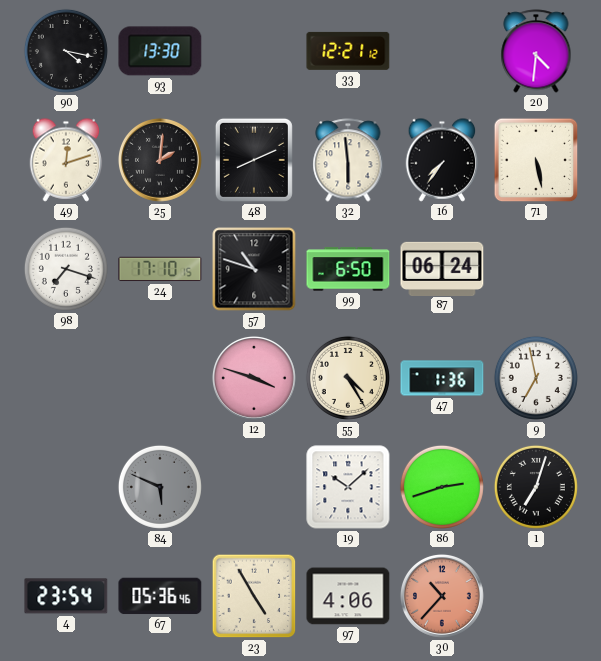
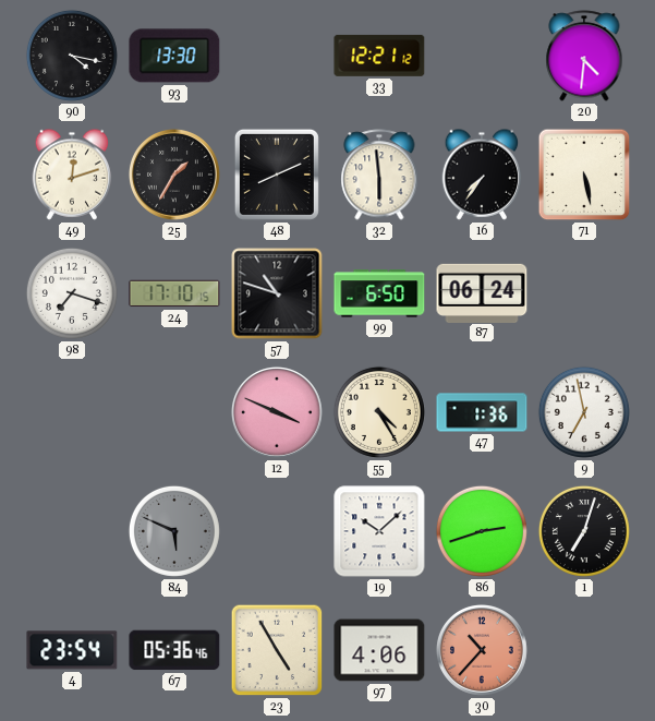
25: 2:01 -> 1:35
12: 3:48 -> 3:49
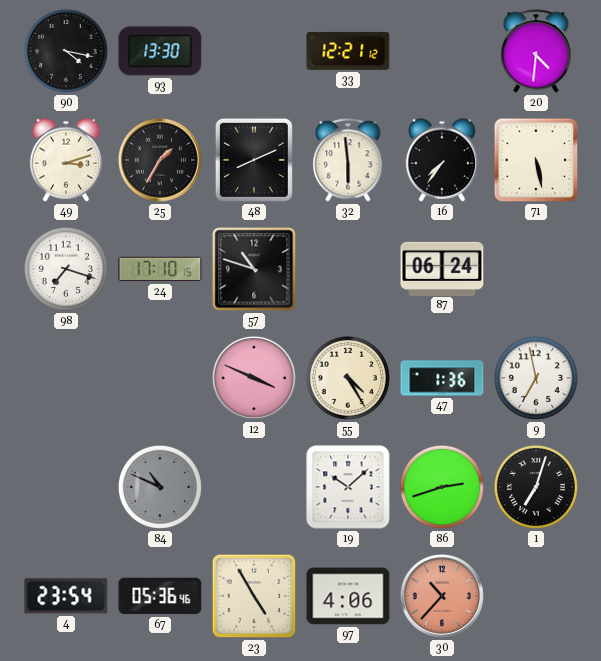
49: 12:12 -> 3:12
99: 6:50 -> none
84: 5:49 -> 10:49
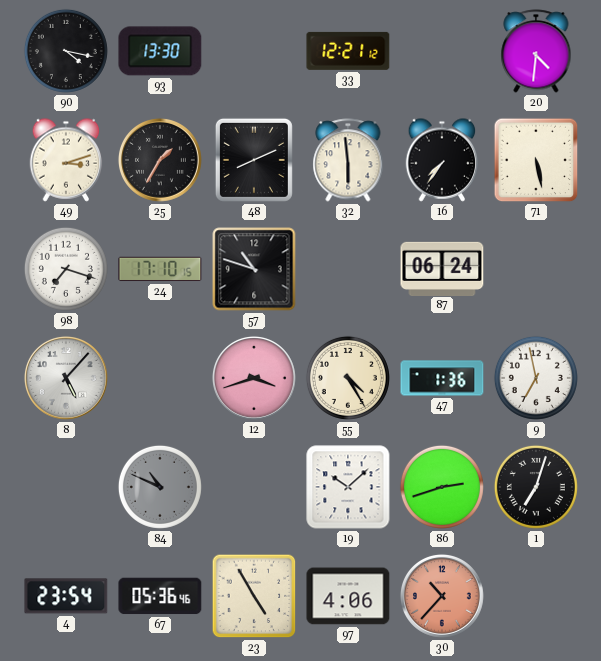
8: none -> 5:07
12: 3:49 -> 3:42
